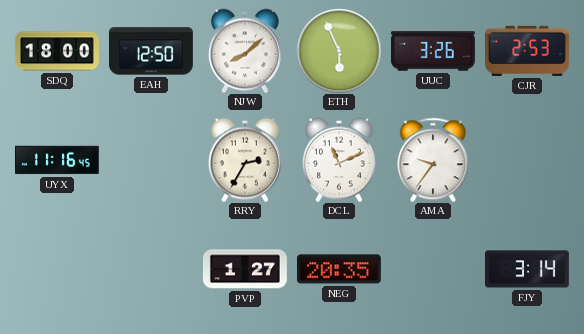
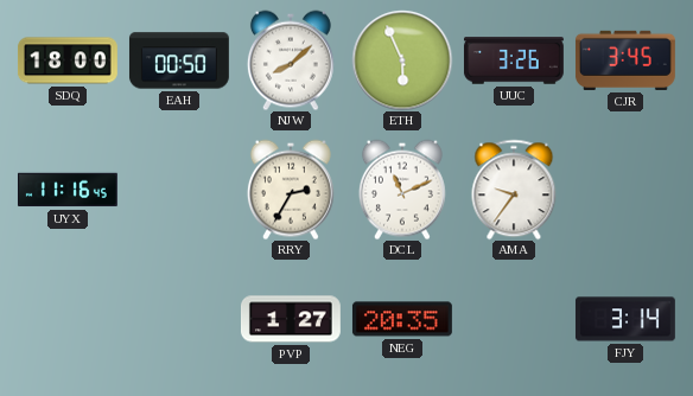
EAH: 12:50 -> 00:50
CJR: 2:53 -> 3:45
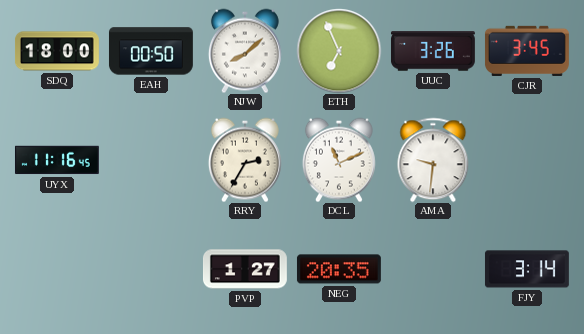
ETH: 5:56 -> 6:56
AMA: 9:36 -> 9:31
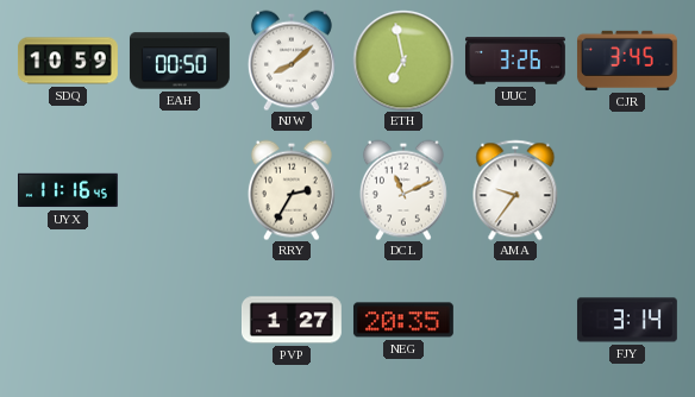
SDQ: 18:00 -> 10:59
ETH: 6:56 -> 6:58
AMA: 9:31 -> 9:36
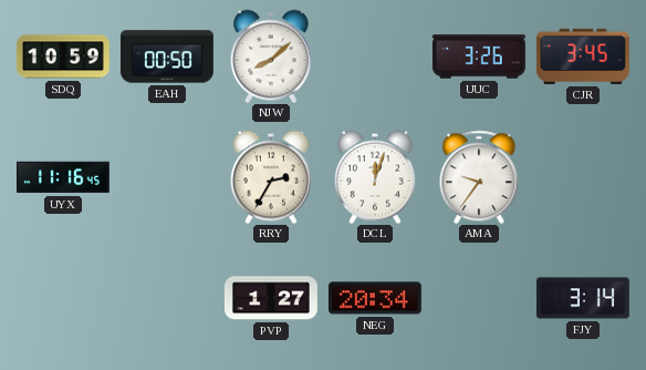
ETH: 6:58 -> none
DCL: 11:11 -> 12:03
NEG: 20:35 -> 20:34
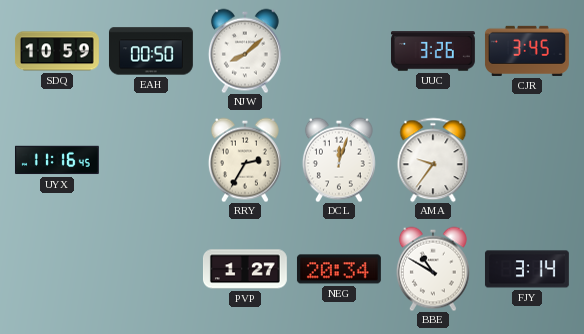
BBE: none -> 10:50
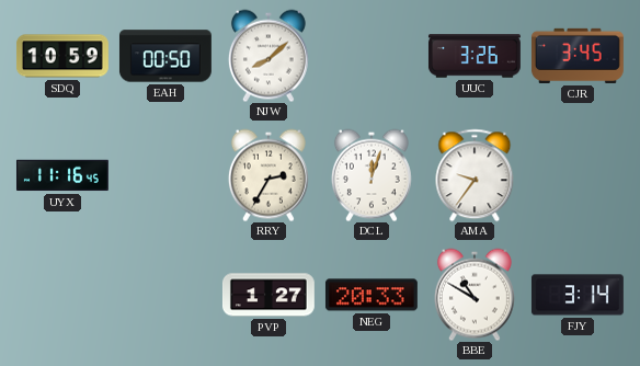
NEG: 20:34 -> 20:33
